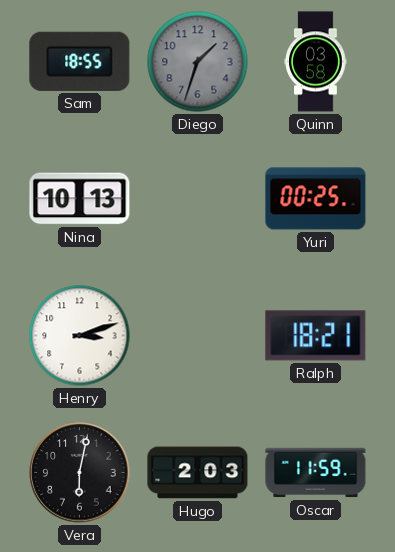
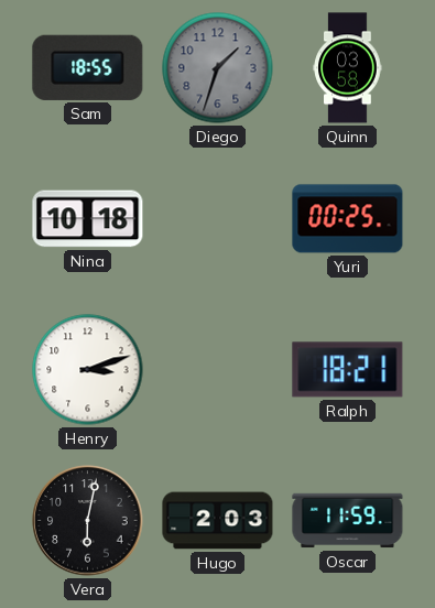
Nina: 10:13 -> 10:18
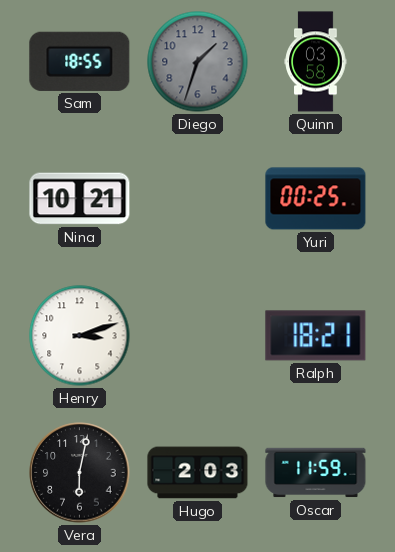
Nina: 10:18 -> 10:21
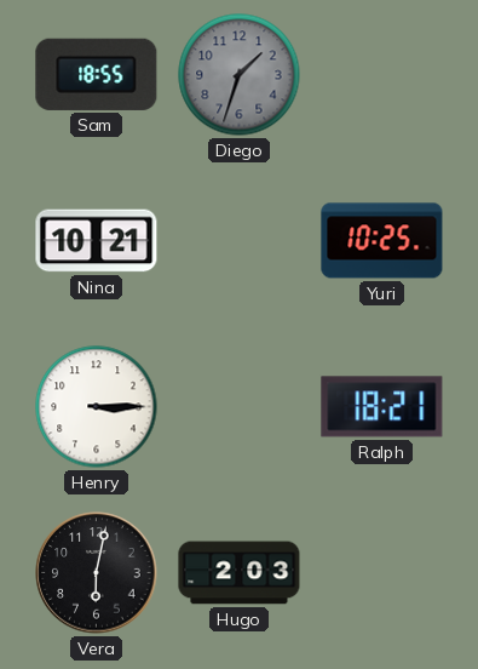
Quinn: 03:58 -> none
Yuri: 00:25 -> 10:25
Henry: 3:12 -> 3:15
Oscar: 11:59 -> none
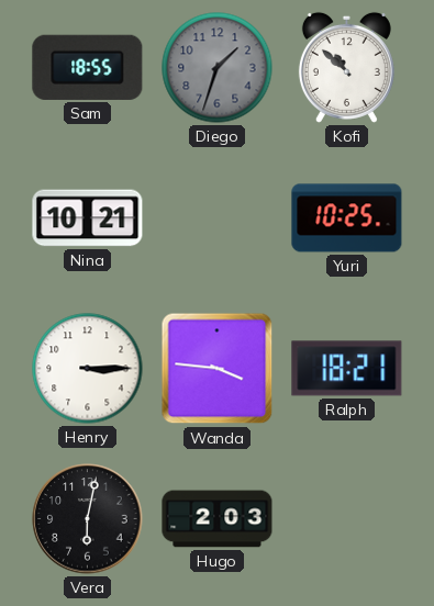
Kofi: none -> 10:52
Wanda: none -> 3:46
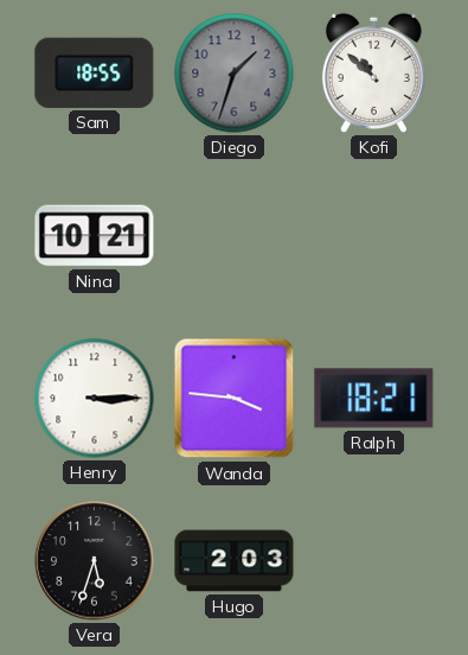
Yuri: 10:25 -> none
Vera: 6:02 -> 5:33
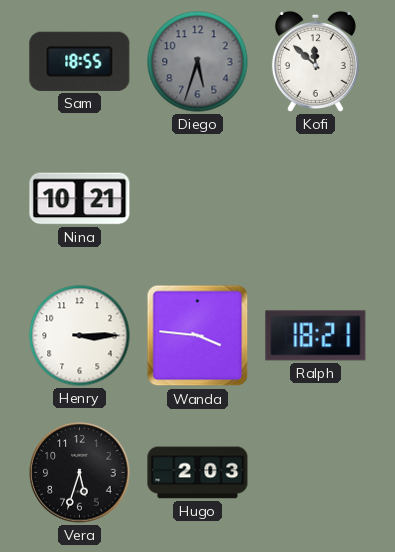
Diego: 1:33 -> 5:33
Kofi: 10:52 -> 11:52
